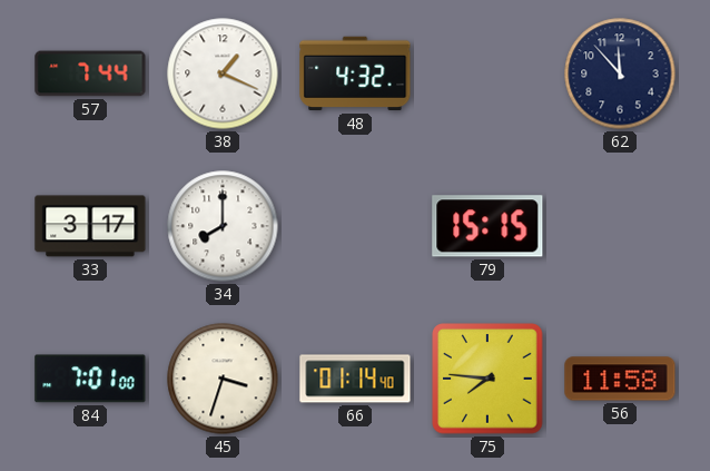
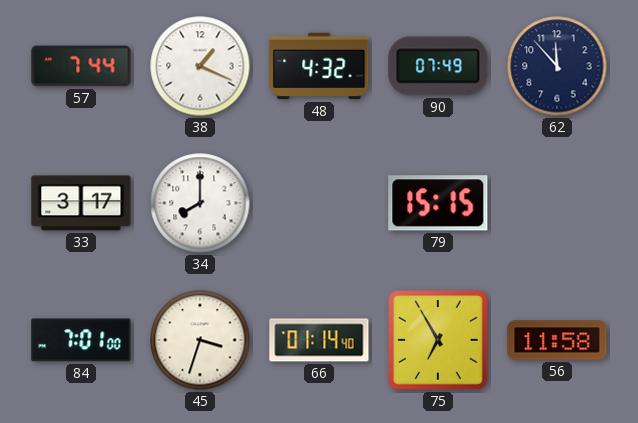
90: none -> 07:49
75: 7:46 -> 6:55
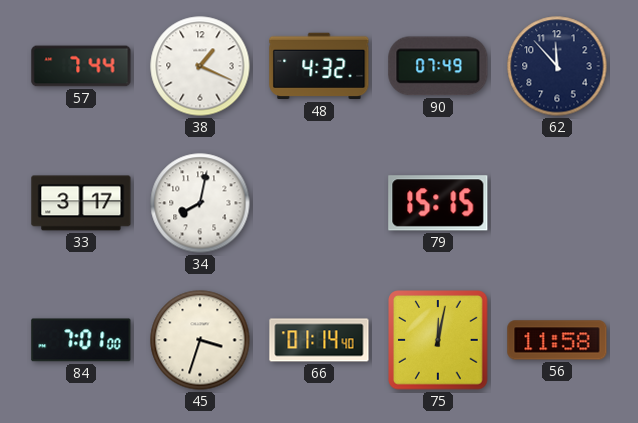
34: 8:00 -> 8:02
75: 6:55 -> 12:02
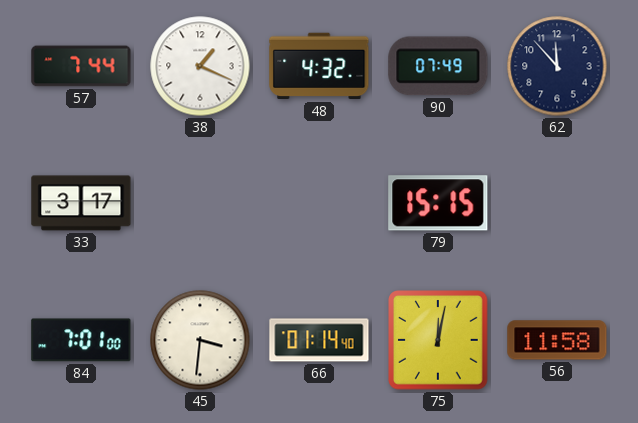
34: 8:02 -> none
45: 3:33 -> 3:31
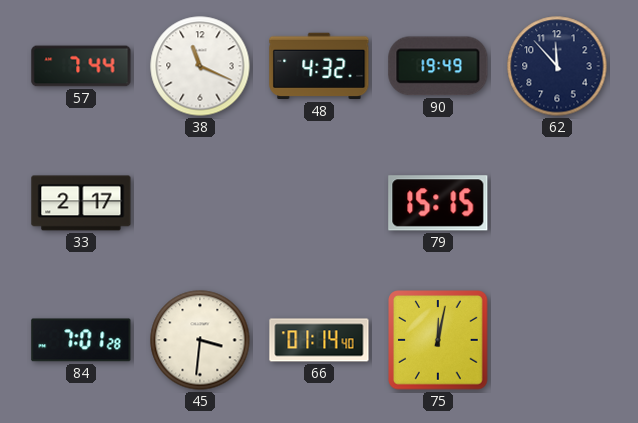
38: 1:19 -> 11:19
90: 07:49 -> 19:49
33: 3:17 -> 2:17
84: 7:01:00 -> 7:01:28
56: 11:58 -> none
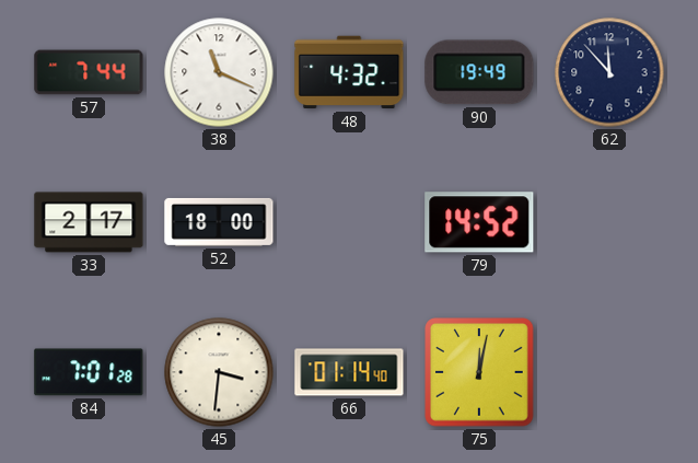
52: none -> 18:00
79: 15:15 -> 14:52
